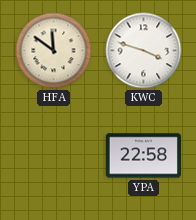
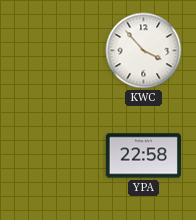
HFA: 11:51 -> none
KWC: 3:48 -> 3:53
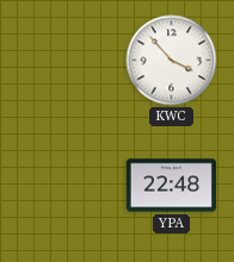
YPA: 22:58 -> 22:48
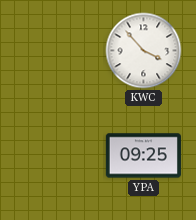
YPA: 22:48 -> 09:25
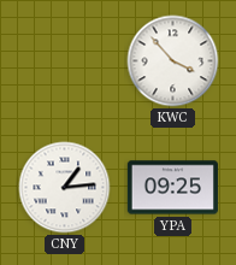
CNY: none -> 1:14
